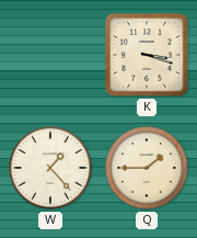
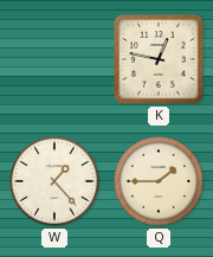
K: 3:18 -> 12:47
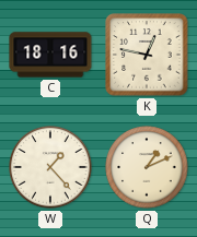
C: none -> 18:16
Q: 1:45 -> 1:11
